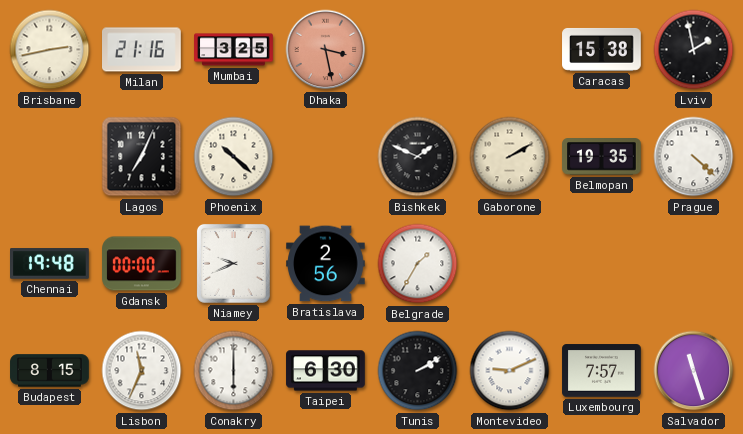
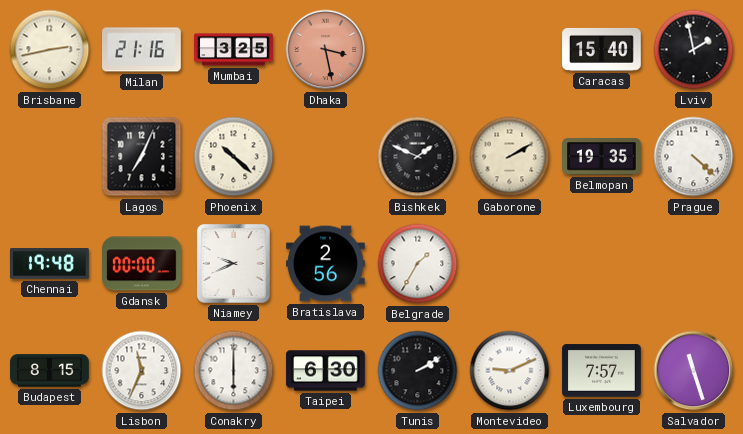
Caracas: 15:38 -> 15:40
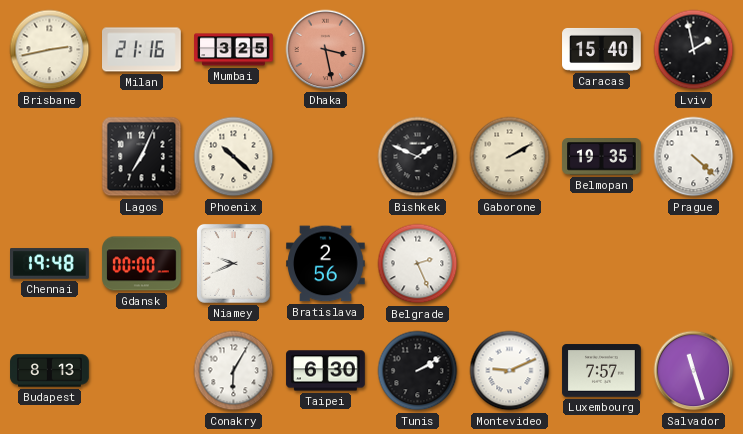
Belgrade: 1:35 -> 2:26
Budapest: 8:15 -> 8:13
Lisbon: 11:34 -> none
Conakry: 6:00 -> 6:05
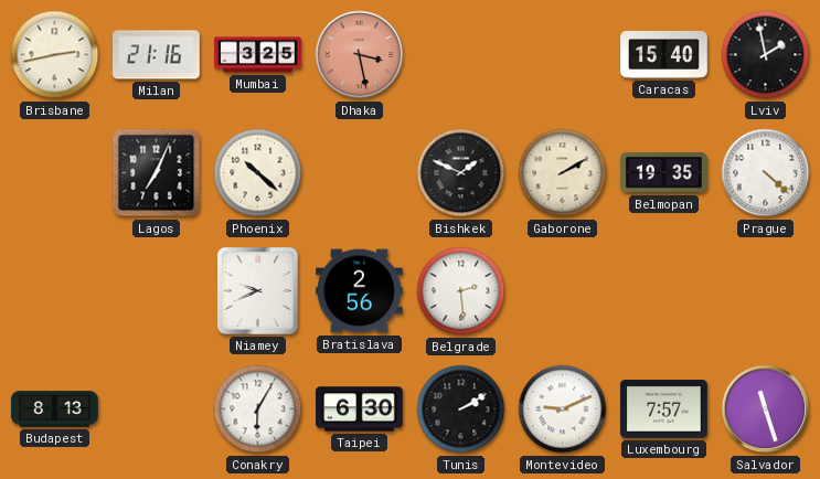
Chennai: 19:48 -> none
Gdansk: 00:00 -> none
Belgrade: 2:26 -> 2:29
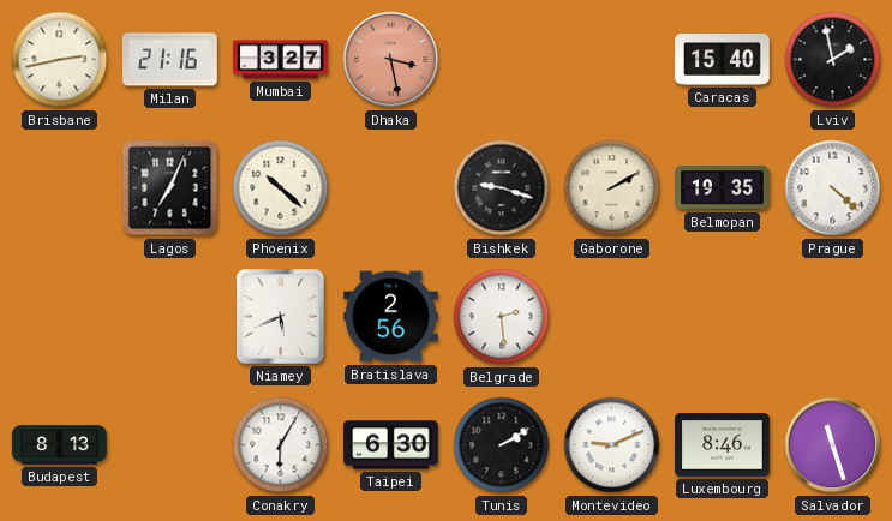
Mumbai: 3:25 -> 3:27
Bishkek: 1:49 -> 9:18
Niamey: 9:41 -> 5:41
Luxembourg: 7:57 -> 8:46
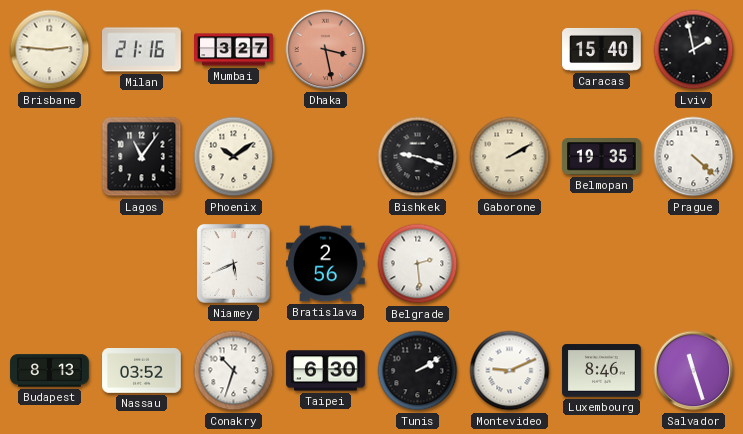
Brisbane: 2:43 -> 2:46
Lagos: 7:04 -> 11:06
Phoenix: 10:22 -> 10:09
Nassau: none -> 03:52
Conakry: 6:05 -> 10:33
